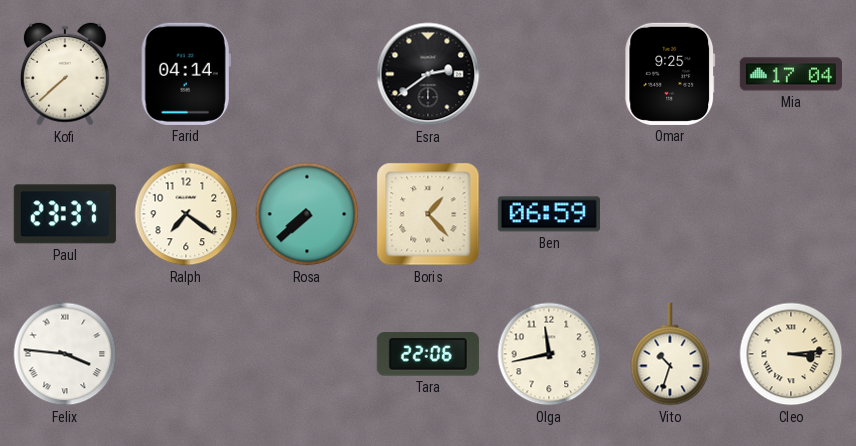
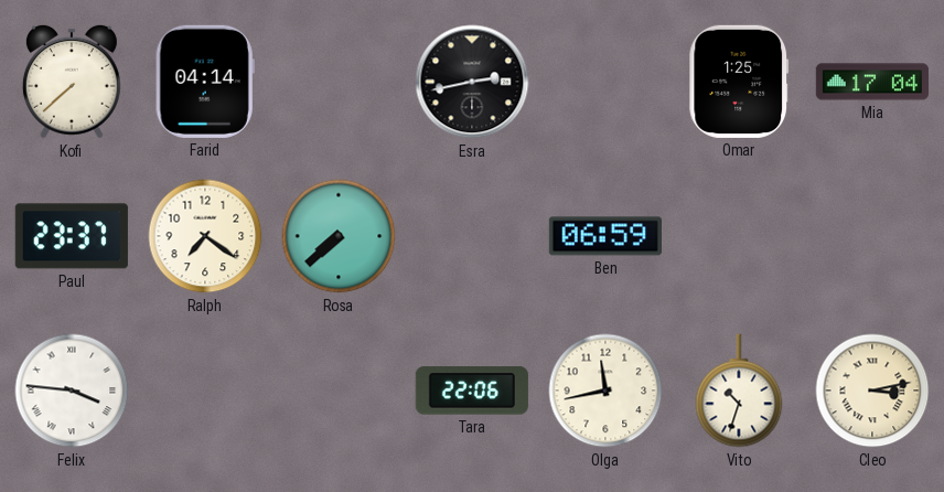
Esra: 2:39 -> 2:43
Omar: 9:25 -> 1:25
Boris: 1:23 -> none
Cleo: 3:14 -> 3:13
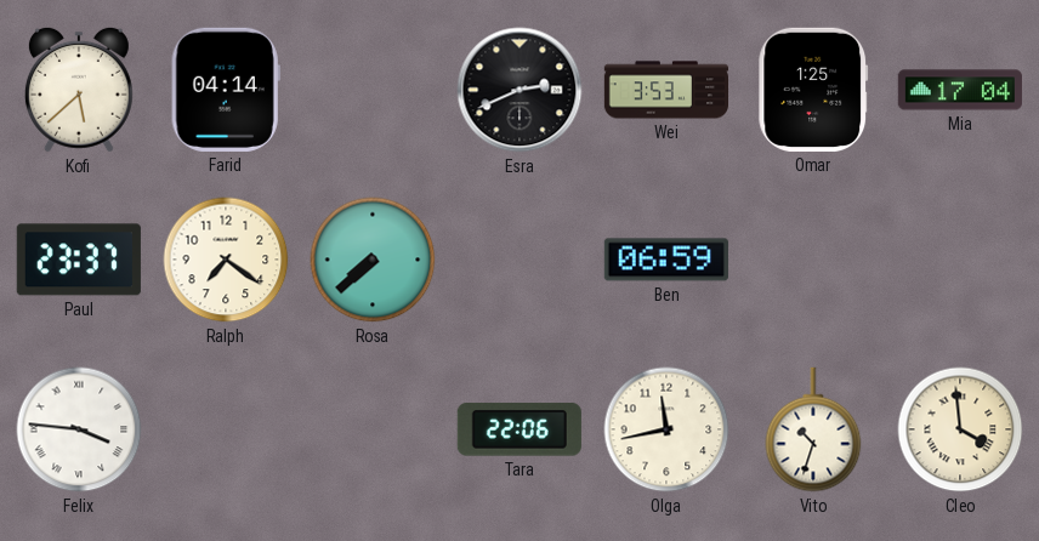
Kofi: 7:38 -> 5:38
Esra: 2:43 -> 2:41
Wei: none -> 3:53
Cleo: 3:13 -> 3:59
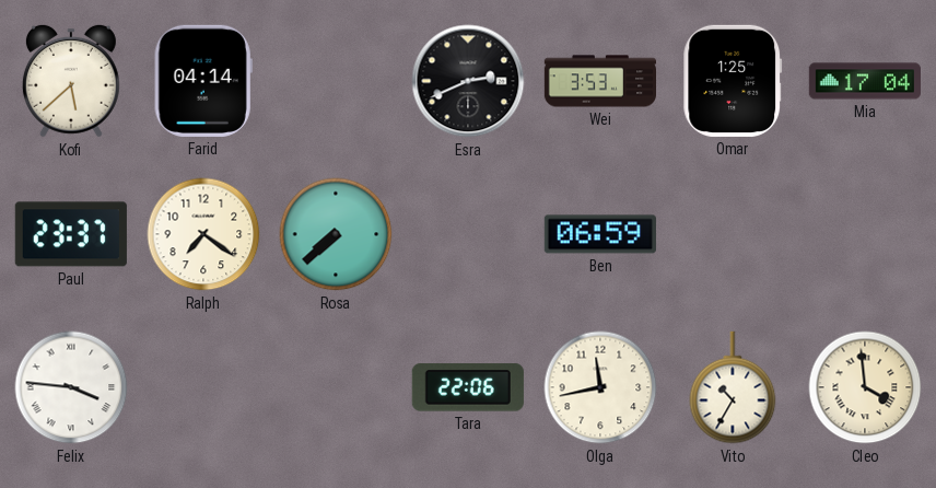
Vito: 10:33 -> 10:35
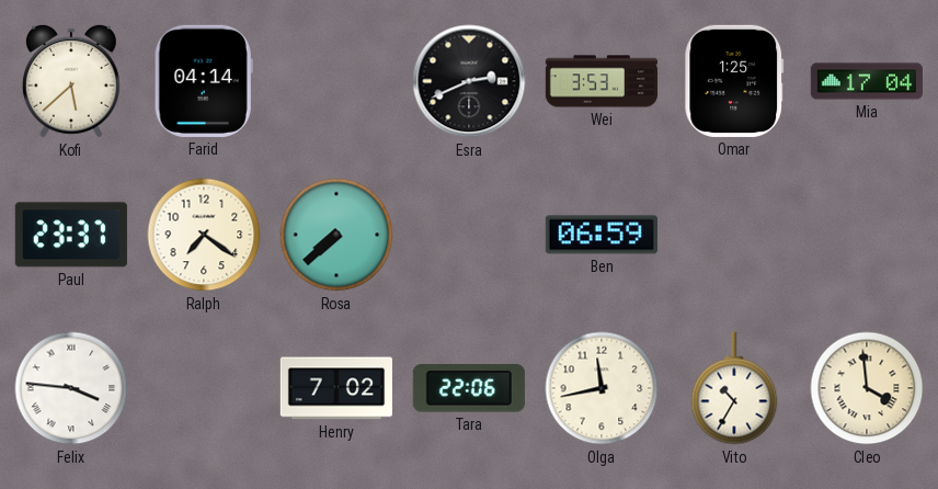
Henry: none -> 7:02
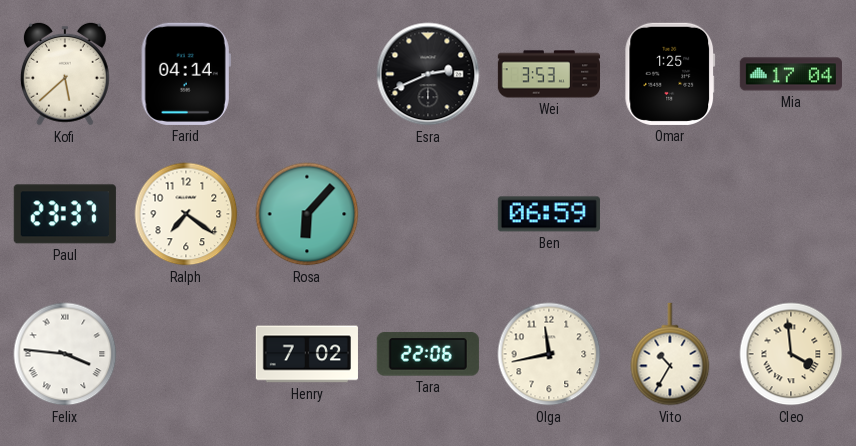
Rosa: 7:38 -> 6:07
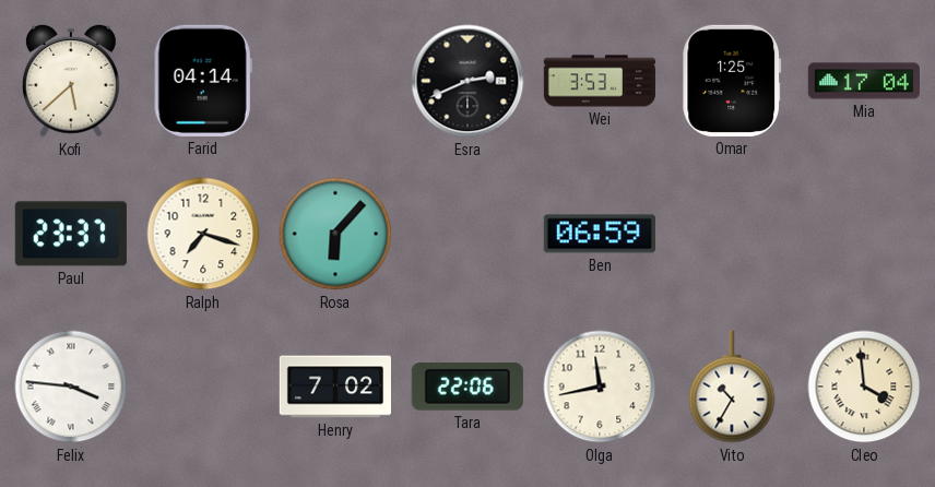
Ralph: 7:21 -> 7:18
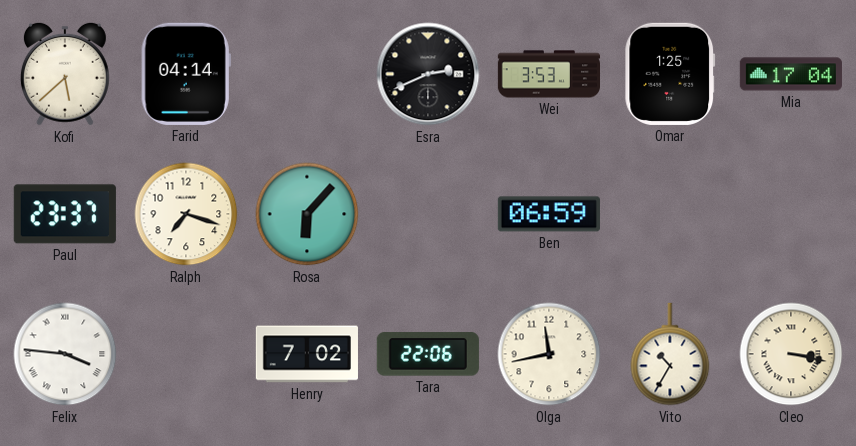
Cleo: 3:59 -> 3:17
